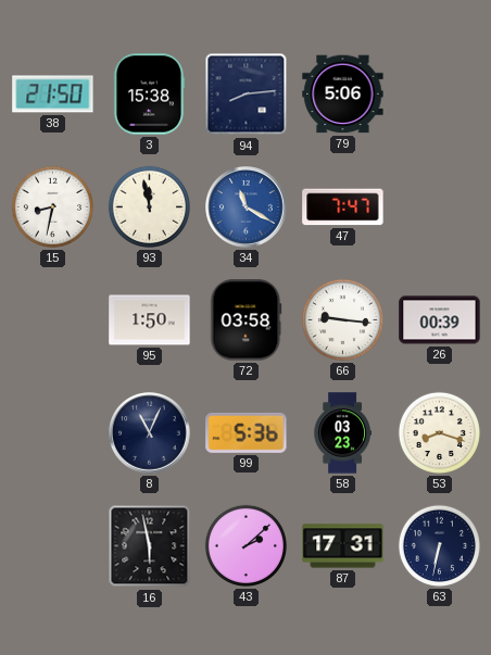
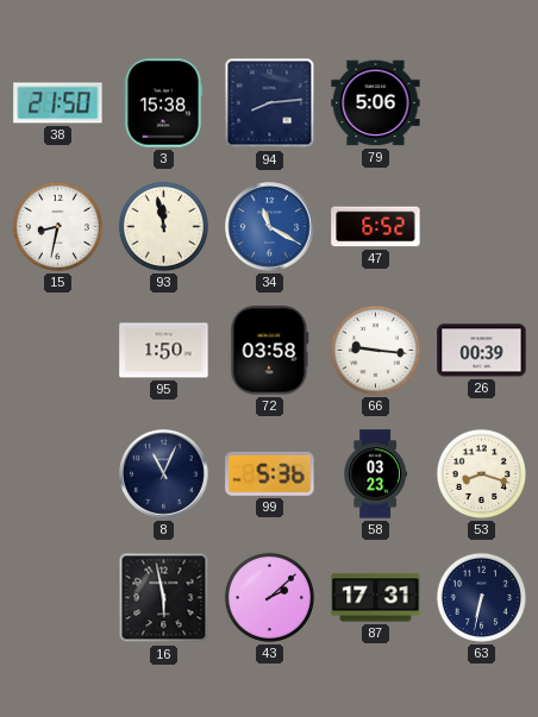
47: 7:47 -> 6:52
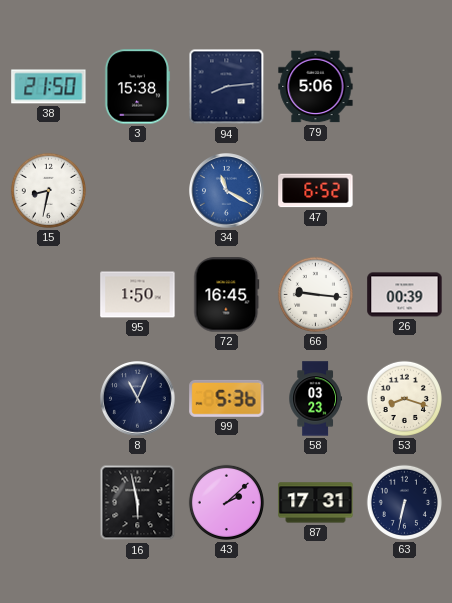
93: 11:58 -> none
72: 03:58 -> 16:45
